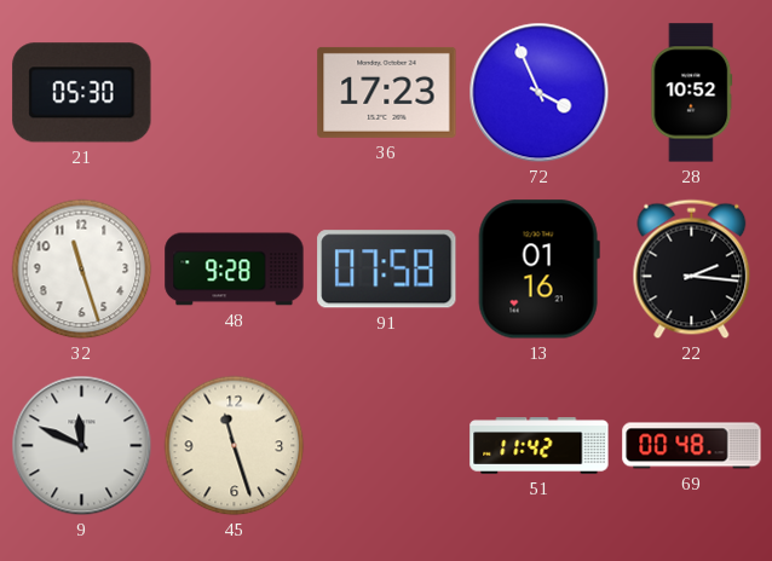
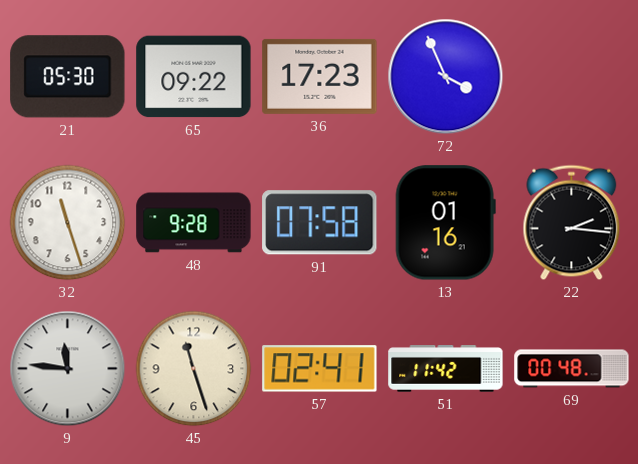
65: none -> 09:22
28: 10:52 -> none
9: 11:49 -> 11:46
57: none -> 02:41
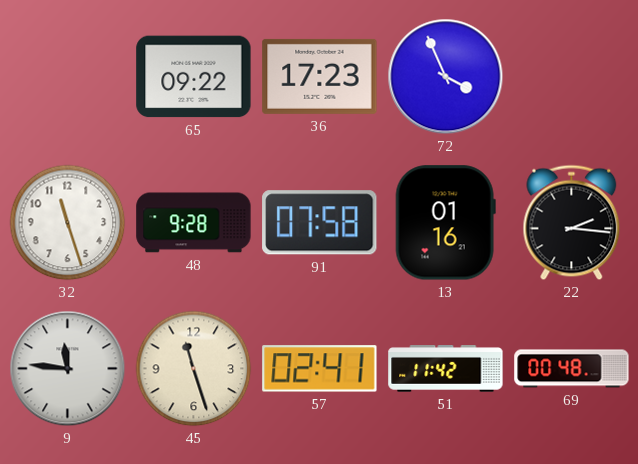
21: 05:30 -> none
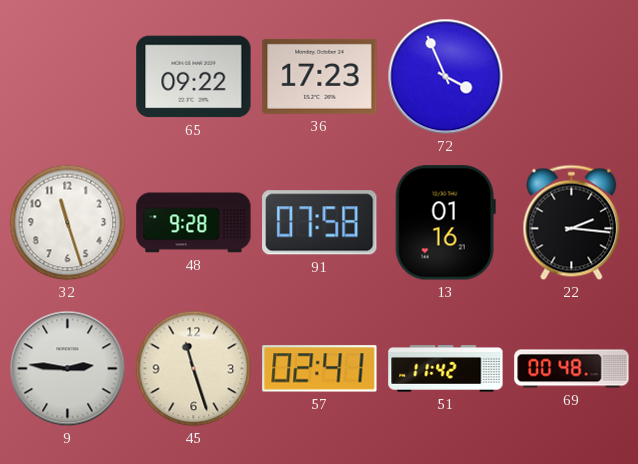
9: 11:46 -> 2:46
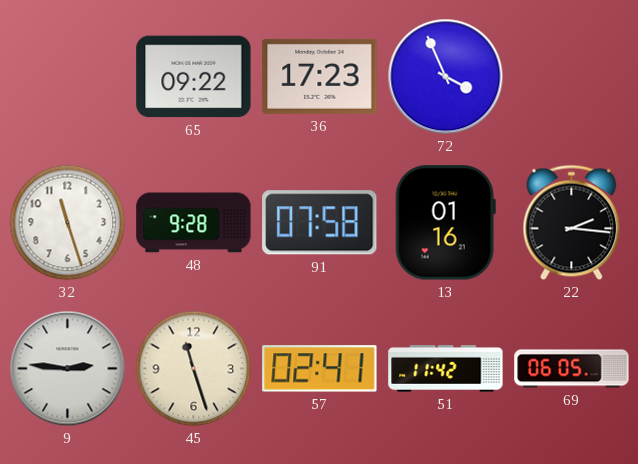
69: 00:48 -> 06:05
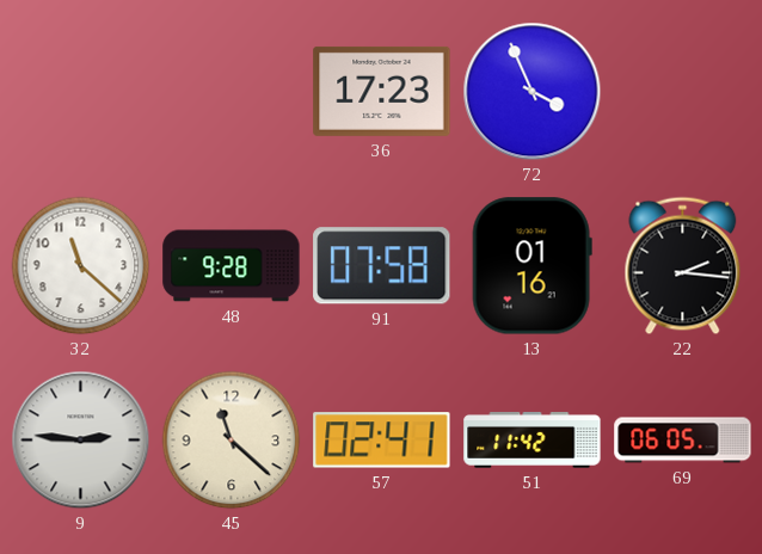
65: 09:22 -> none
32: 11:27 -> 11:22
45: 11:27 -> 11:22
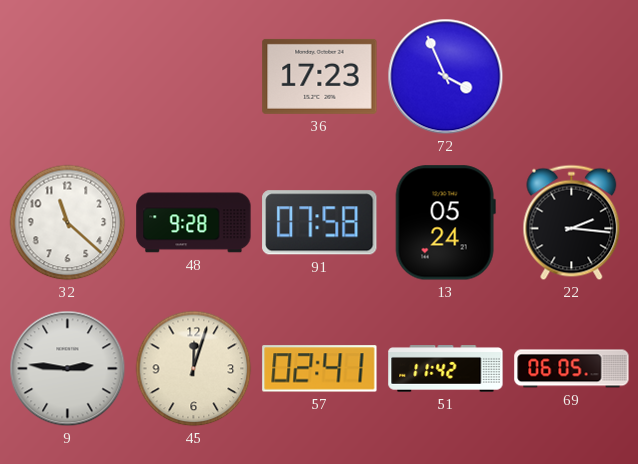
13: 01:16 -> 05:24
45: 11:22 -> 12:03
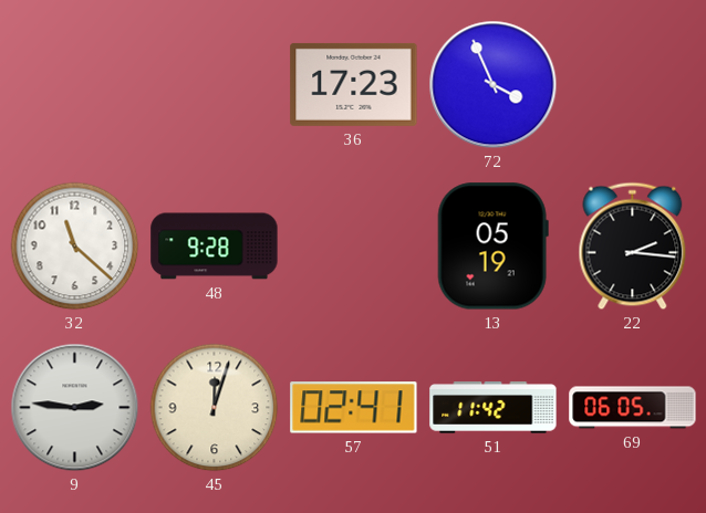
91: 07:58 -> none
13: 05:24 -> 05:19
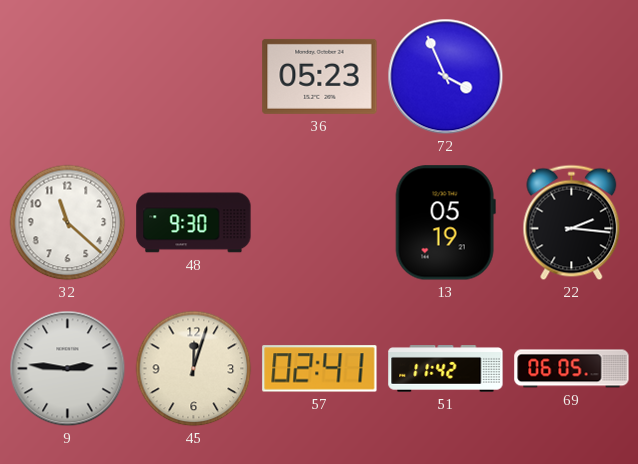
36: 17:23 -> 05:23
48: 9:28 -> 9:30
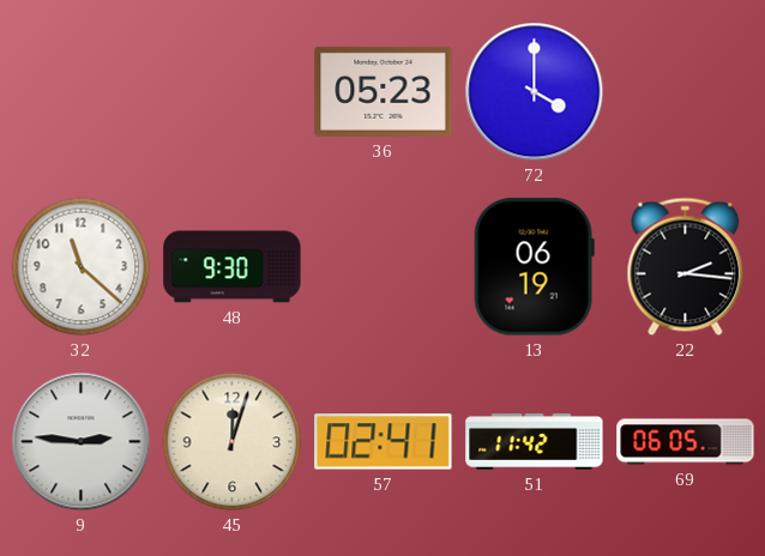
72: 3:56 -> 4:00
13: 05:19 -> 06:19
